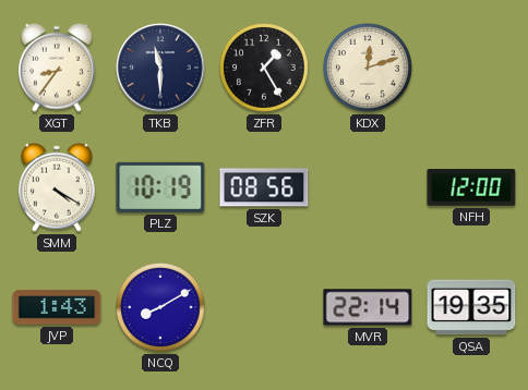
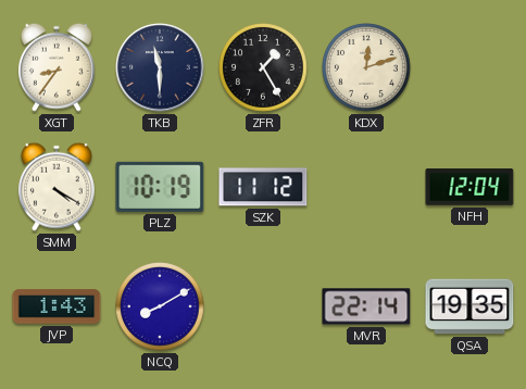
SZK: 08:56 -> 11:12
NFH: 12:00 -> 12:04
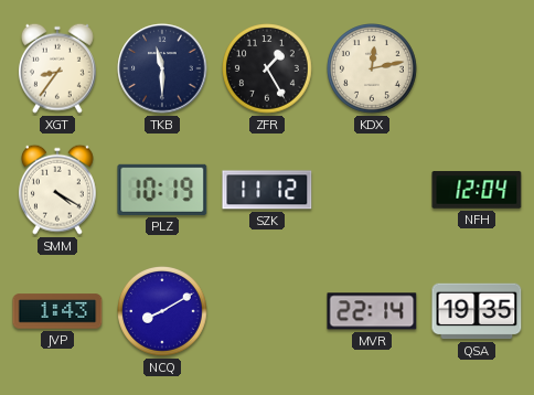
KDX: 12:12 -> 12:13
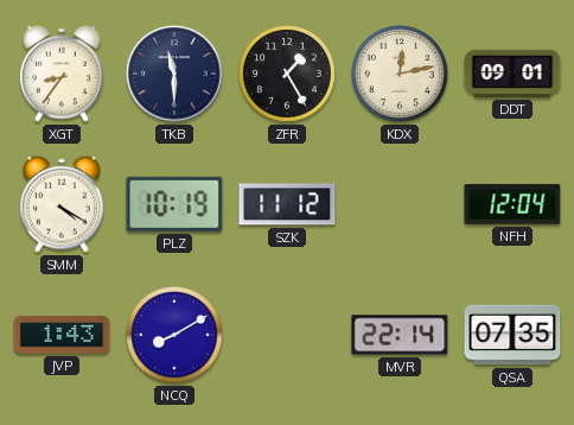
DDT: none -> 09:01
QSA: 19:35 -> 07:35
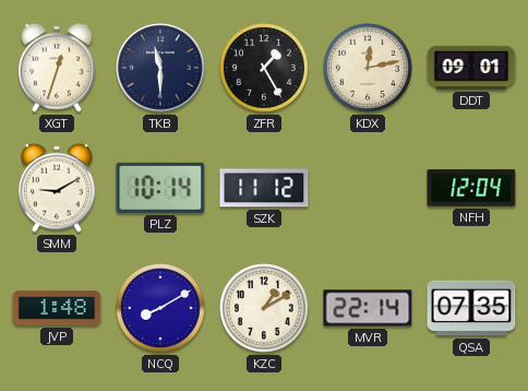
XGT: 8:36 -> 12:33
SMM: 4:20 -> 9:10
PLZ: 10:19 -> 10:14
JVP: 1:43 -> 1:48
KZC: none -> 1:10
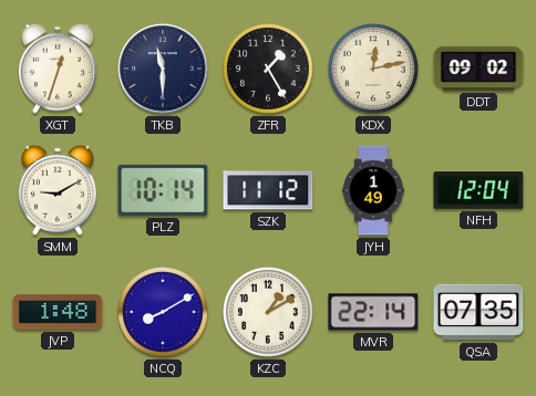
DDT: 09:01 -> 09:02
JYH: none -> 1:49
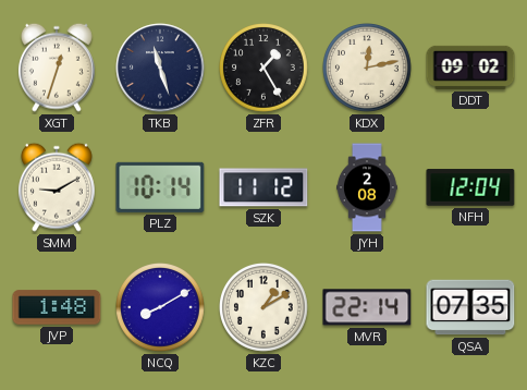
TKB: 11:30 -> 11:27
JYH: 1:49 -> 2:08
